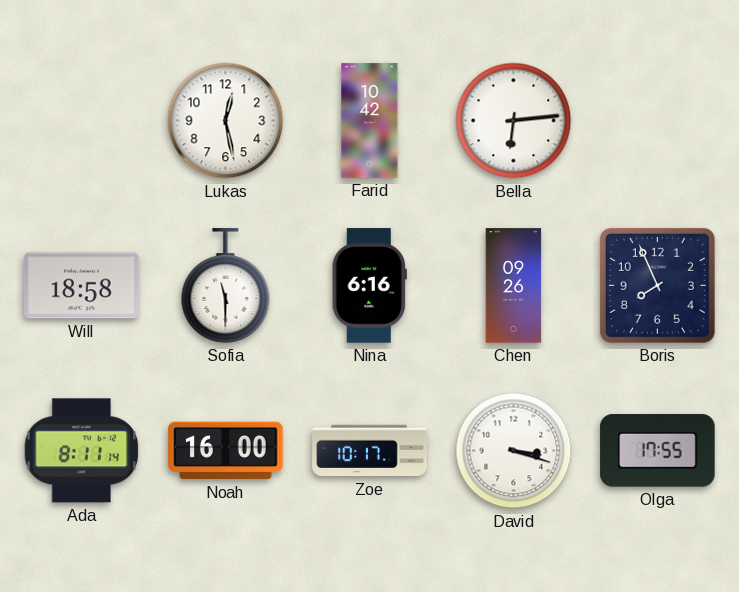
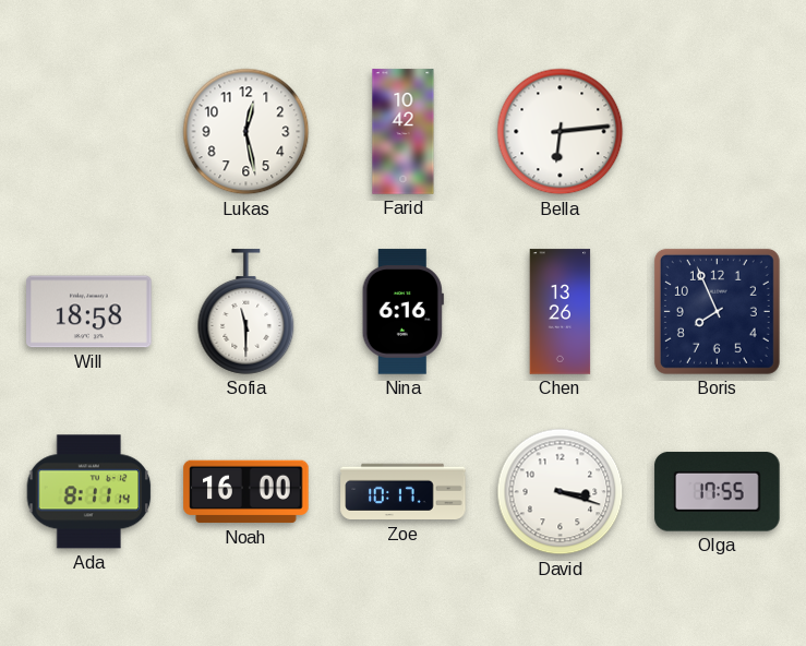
Chen: 09:26 -> 13:26
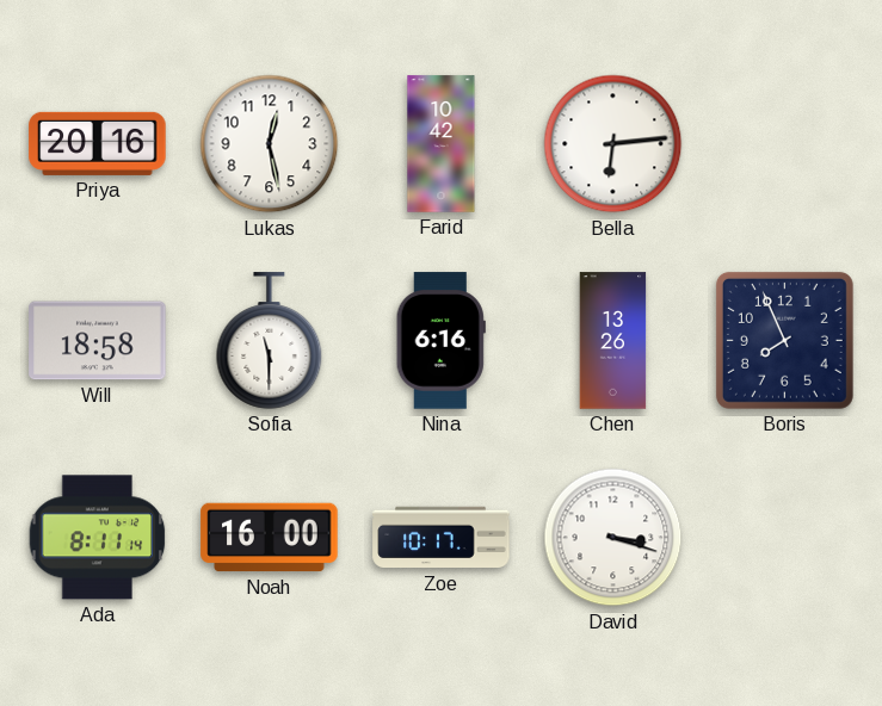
Priya: none -> 20:16
Olga: 17:55 -> none
